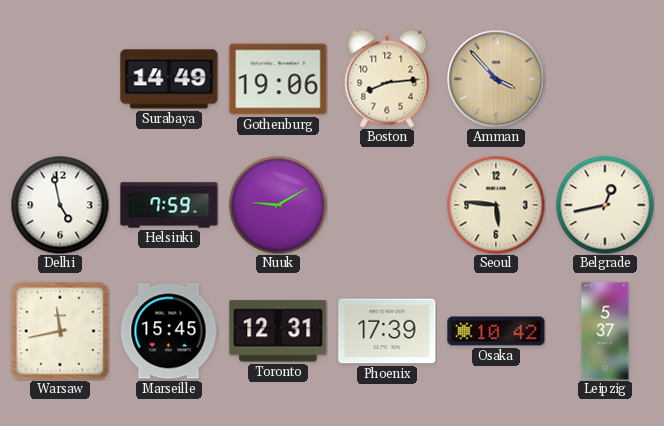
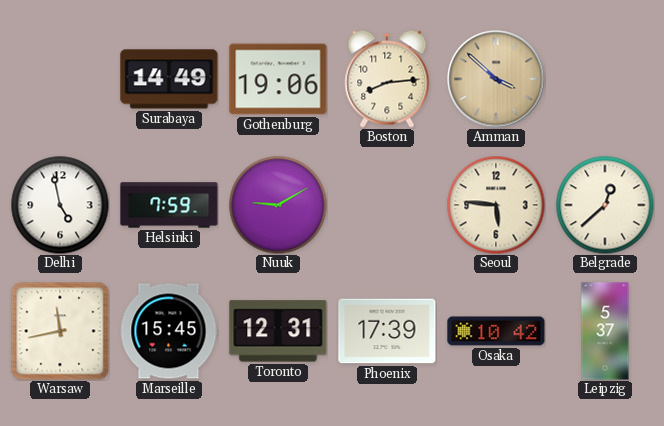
Amman: 3:53 -> 3:52
Belgrade: 12:43 -> 12:38
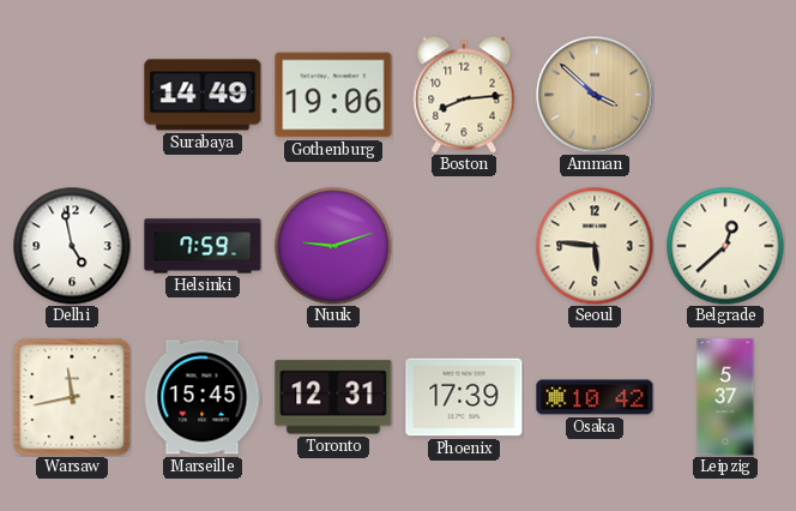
Nuuk: 9:10 -> 9:12
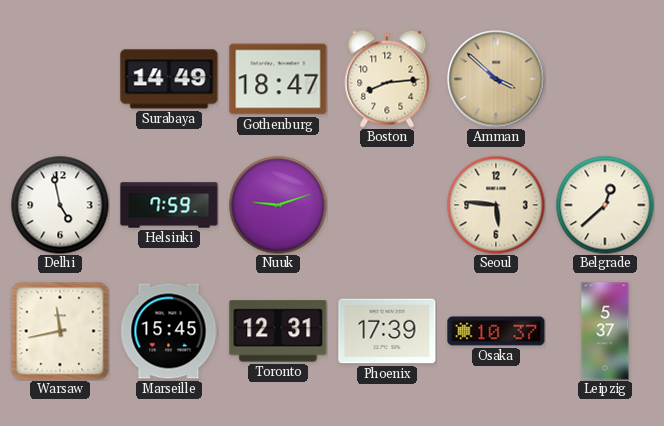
Gothenburg: 19:06 -> 18:47
Osaka: 10:42 -> 10:37
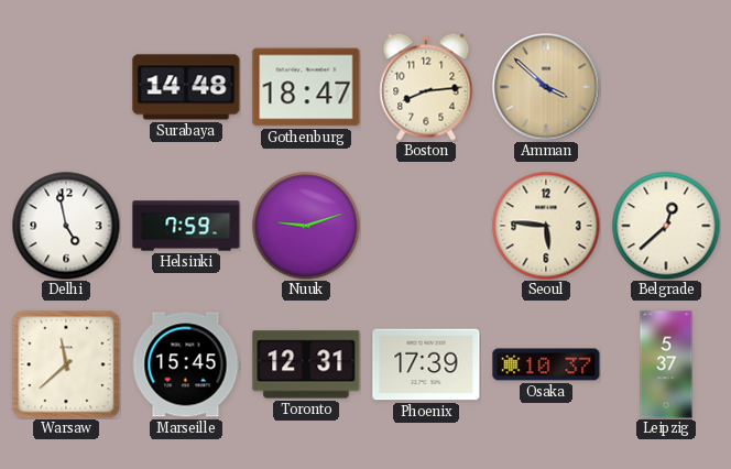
Surabaya: 14:49 -> 14:48
Warsaw: 11:43 -> 11:38
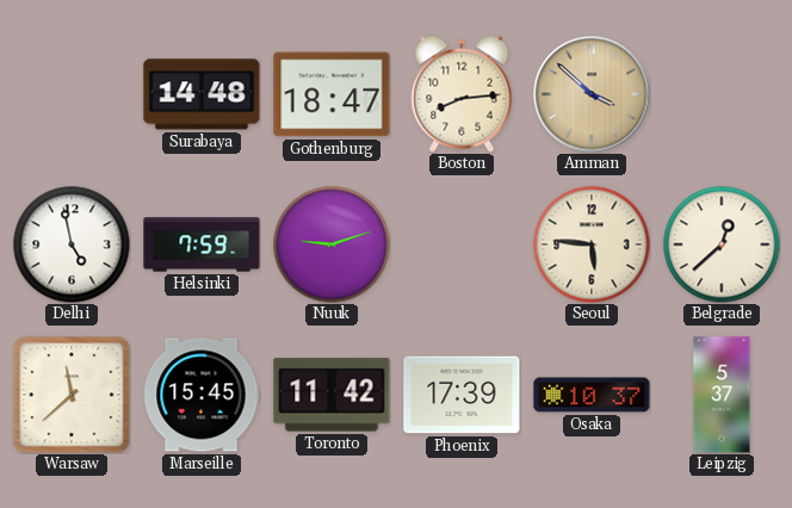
Toronto: 12:31 -> 11:42
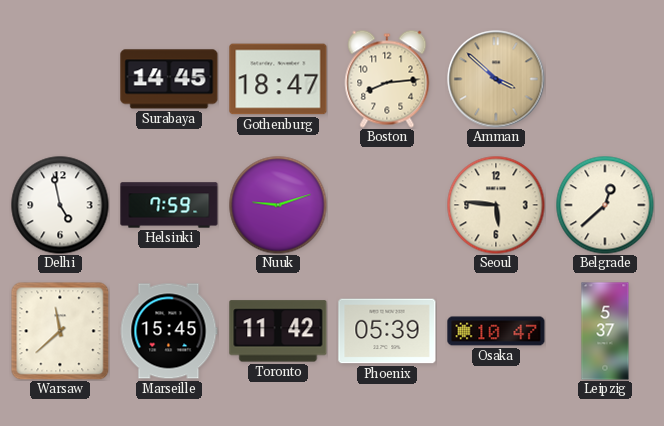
Surabaya: 14:48 -> 14:45
Phoenix: 17:39 -> 05:39
Osaka: 10:37 -> 10:47
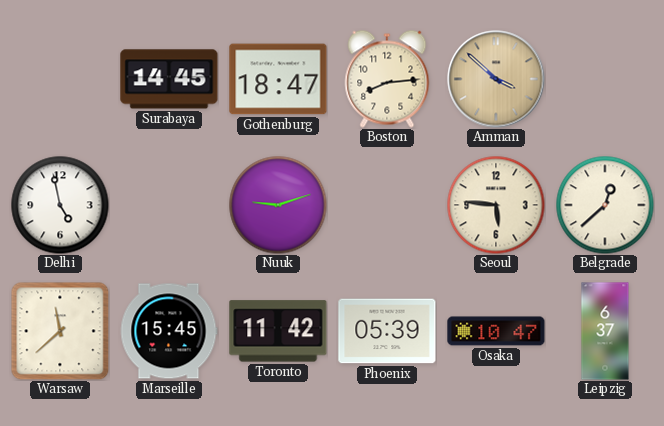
Helsinki: 7:59 -> none
Leipzig: 5:37 -> 6:37
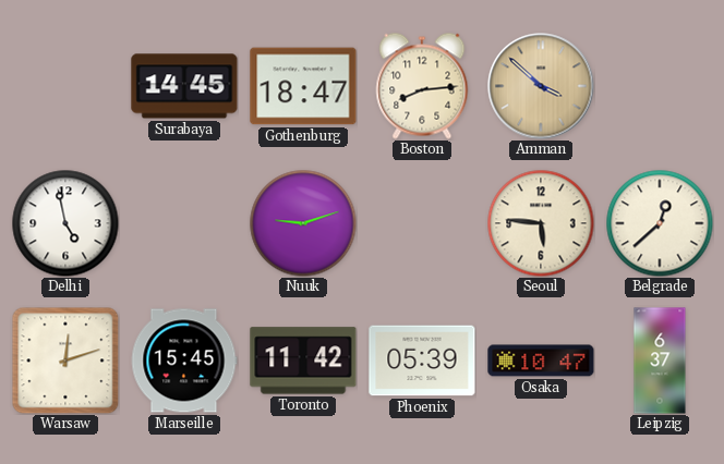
Warsaw: 11:38 -> 12:12
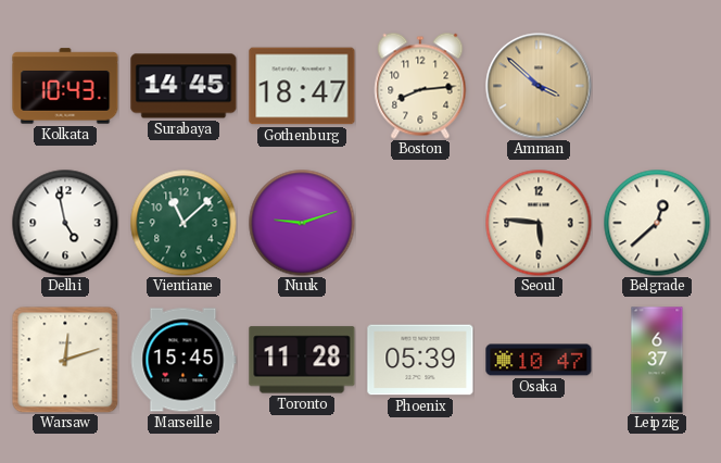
Kolkata: none -> 10:43
Vientiane: none -> 11:08
Toronto: 11:42 -> 11:28
